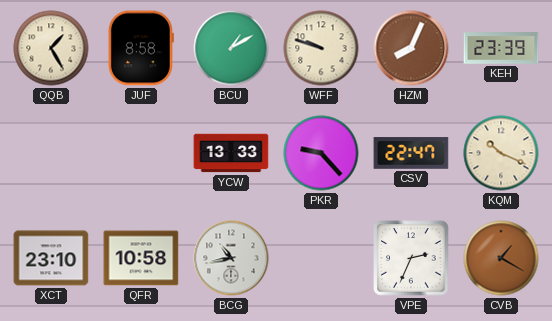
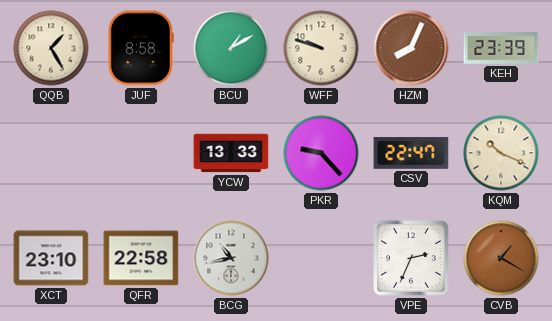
QFR: 10:58 -> 22:58
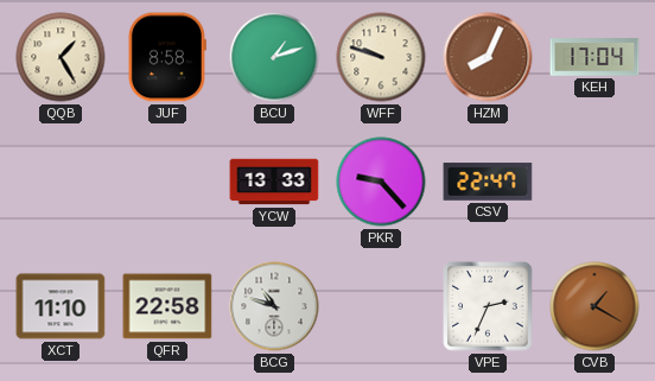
BCU: 1:10 -> 1:12
KEH: 23:39 -> 17:04
KQM: 10:19 -> none
XCT: 23:10 -> 11:10
BCG: 10:43 -> 10:48
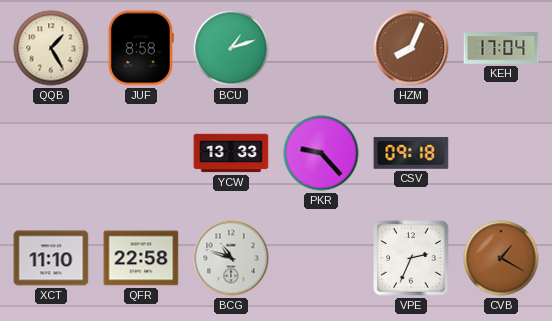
WFF: 9:48 -> none
CSV: 22:47 -> 09:18
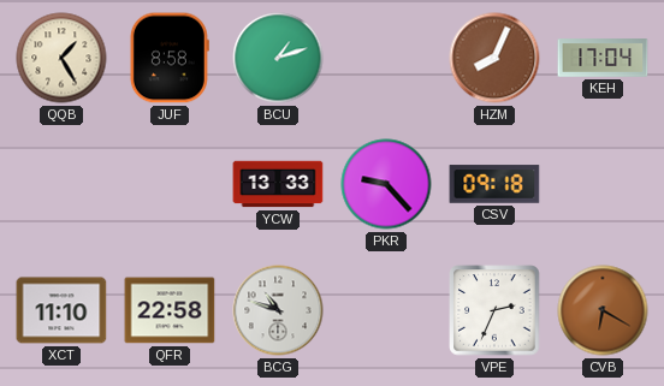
CVB: 1:20 -> 6:20
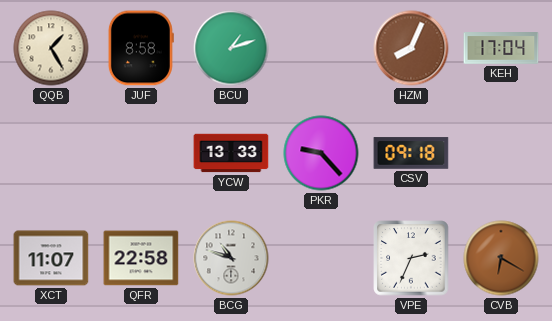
XCT: 11:10 -> 11:07
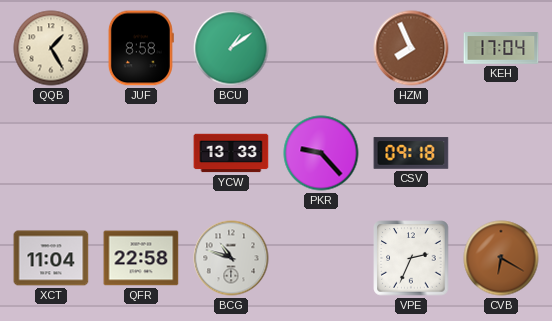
BCU: 1:12 -> 1:09
HZM: 8:04 -> 7:56
XCT: 11:07 -> 11:04
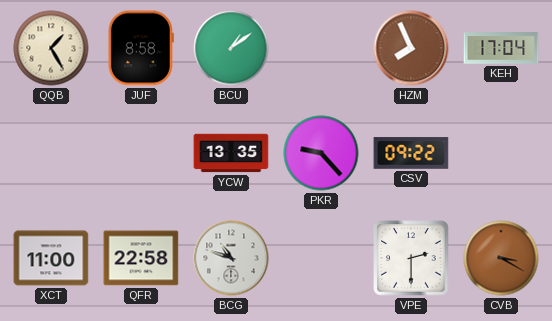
YCW: 13:33 -> 13:35
CSV: 09:18 -> 09:22
XCT: 11:04 -> 11:00
VPE: 2:34 -> 2:30
CVB: 6:20 -> 3:20
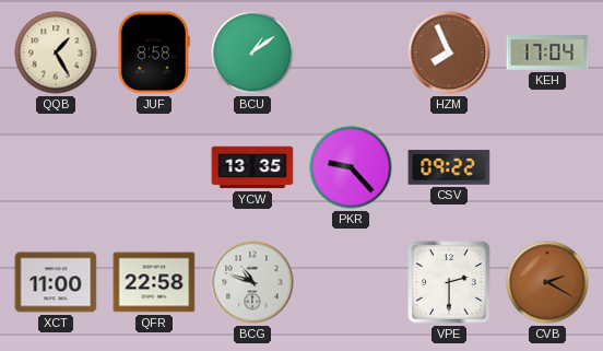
CVB: 3:20 -> 2:20
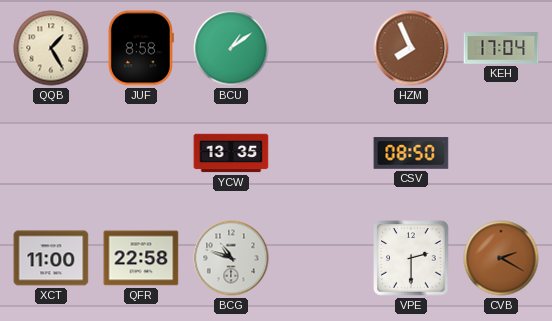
PKR: 9:23 -> none
CSV: 09:22 -> 08:50
